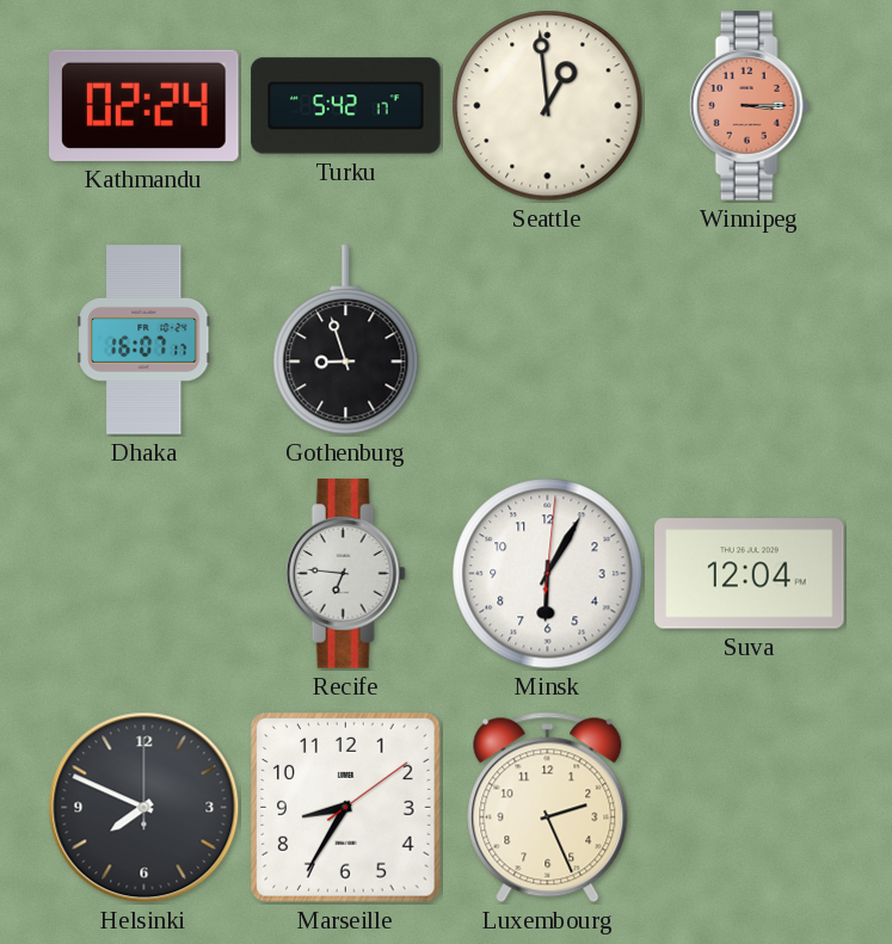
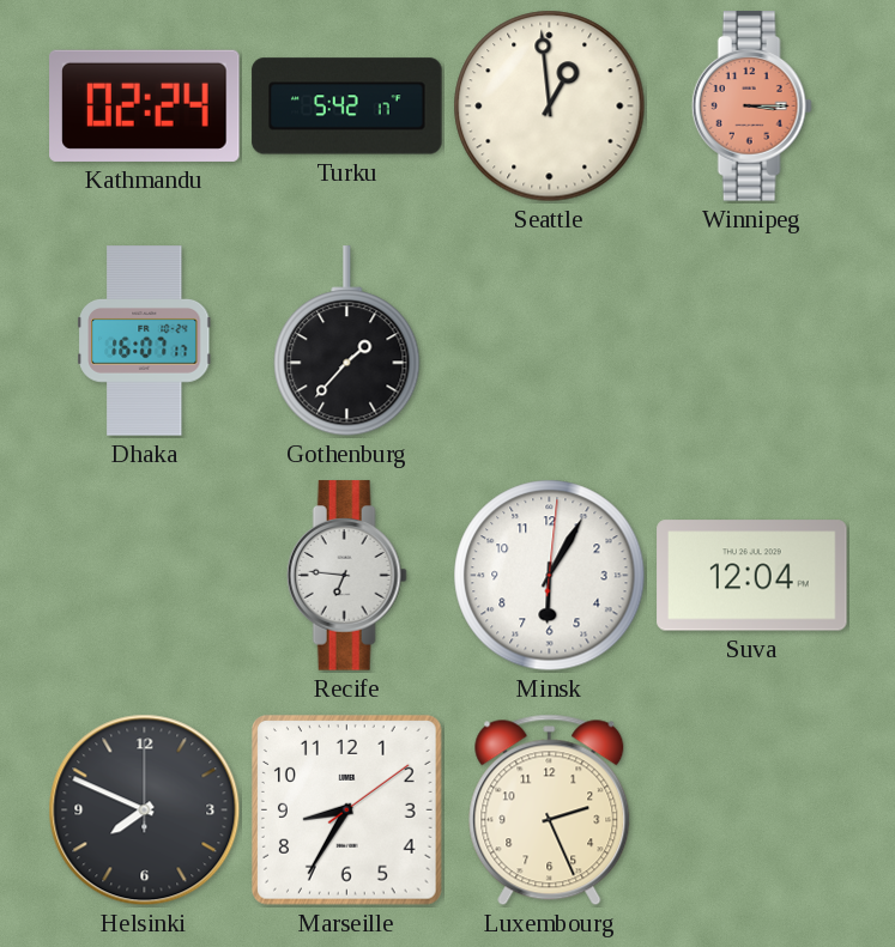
Gothenburg: 8:57 -> 1:37
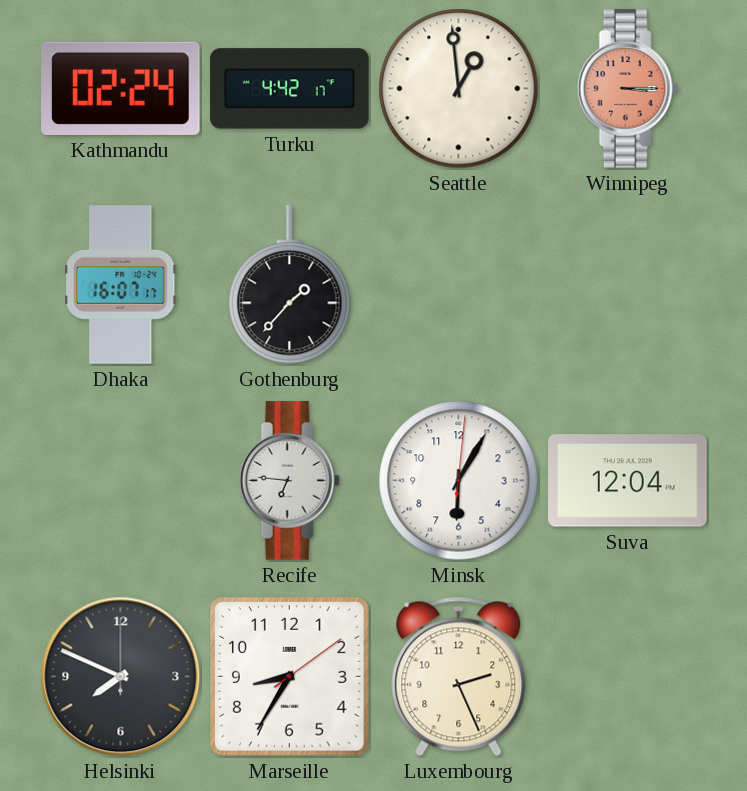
Turku: 5:42 -> 4:42
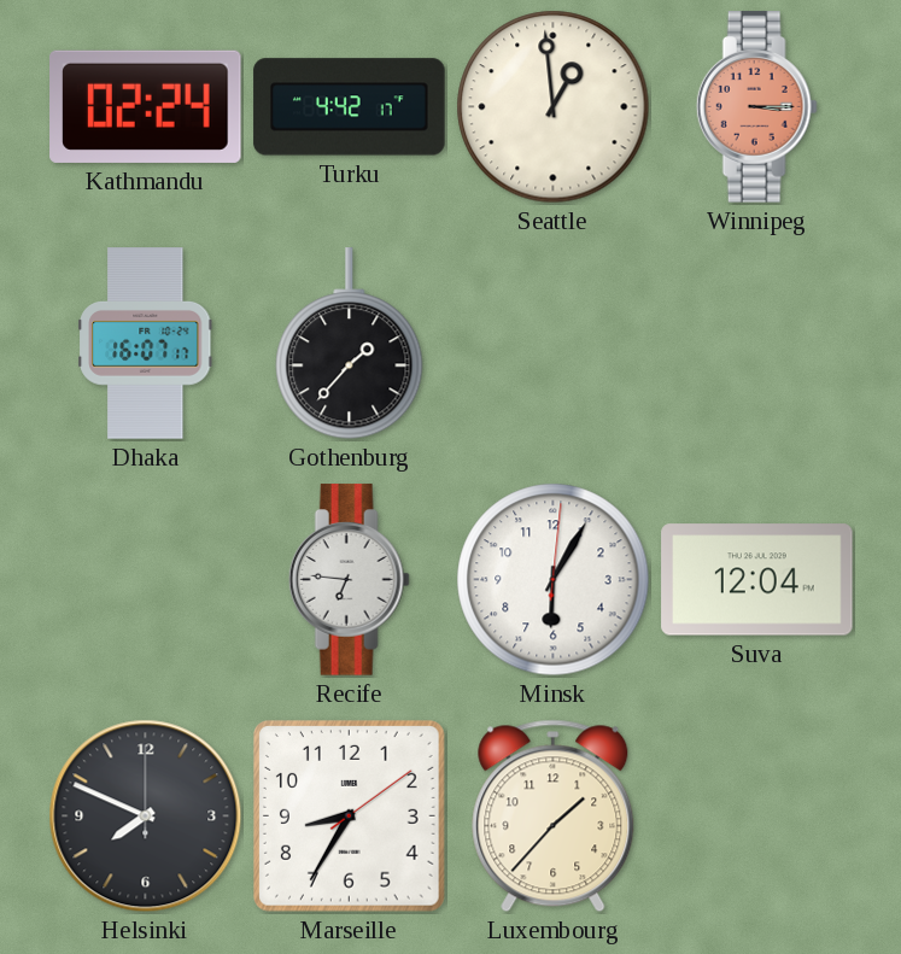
Luxembourg: 2:26 -> 1:37
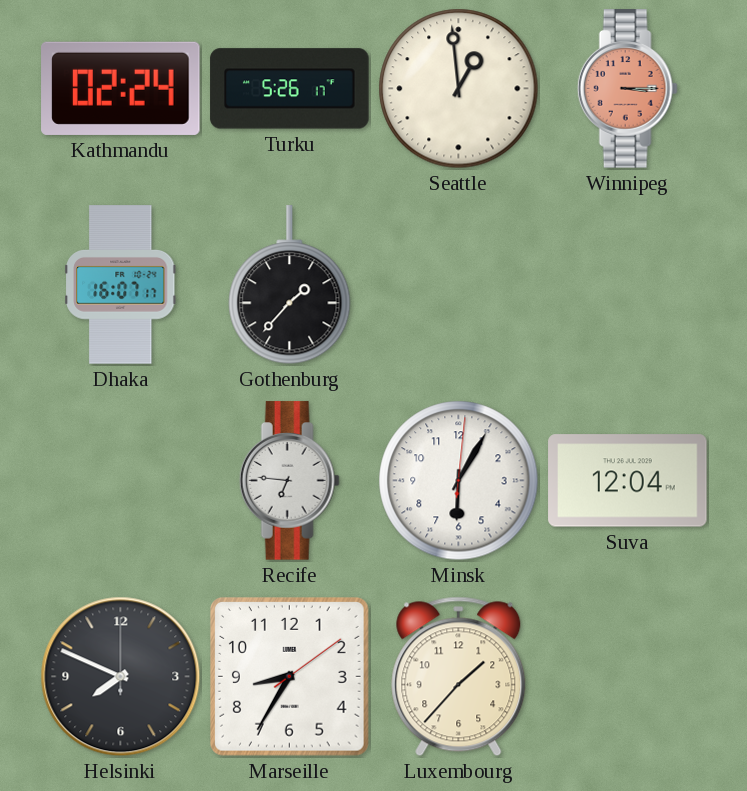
Turku: 4:42 -> 5:26
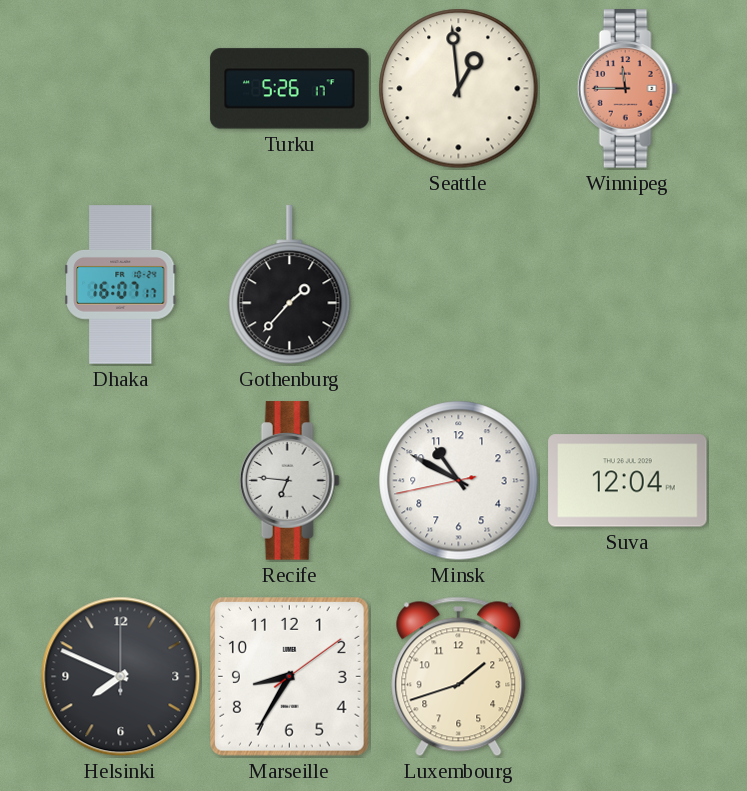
Kathmandu: 02:24 -> none
Winnipeg: 3:15 -> 11:45
Minsk: 6:05 -> 10:49
Luxembourg: 1:37 -> 1:42
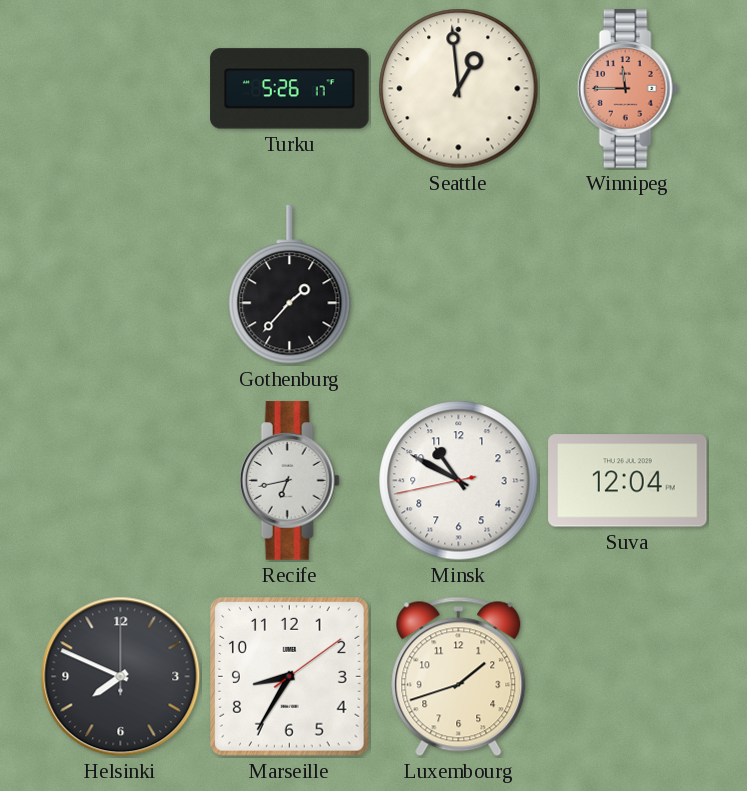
Dhaka: 16:07 -> none
Recife: 6:46 -> 6:43
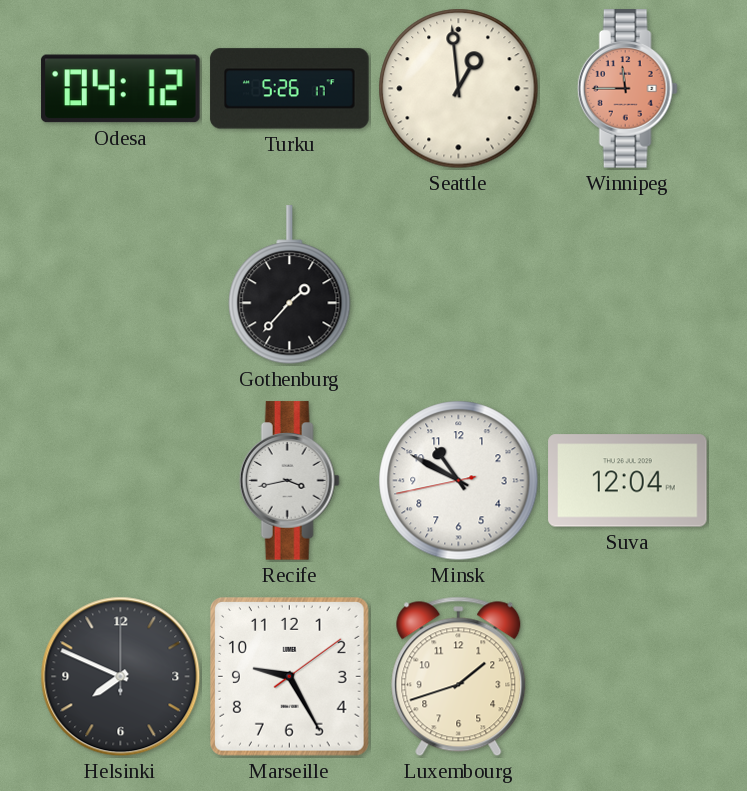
Odesa: none -> 04:12
Recife: 6:43 -> 3:43
Marseille: 8:35 -> 9:25
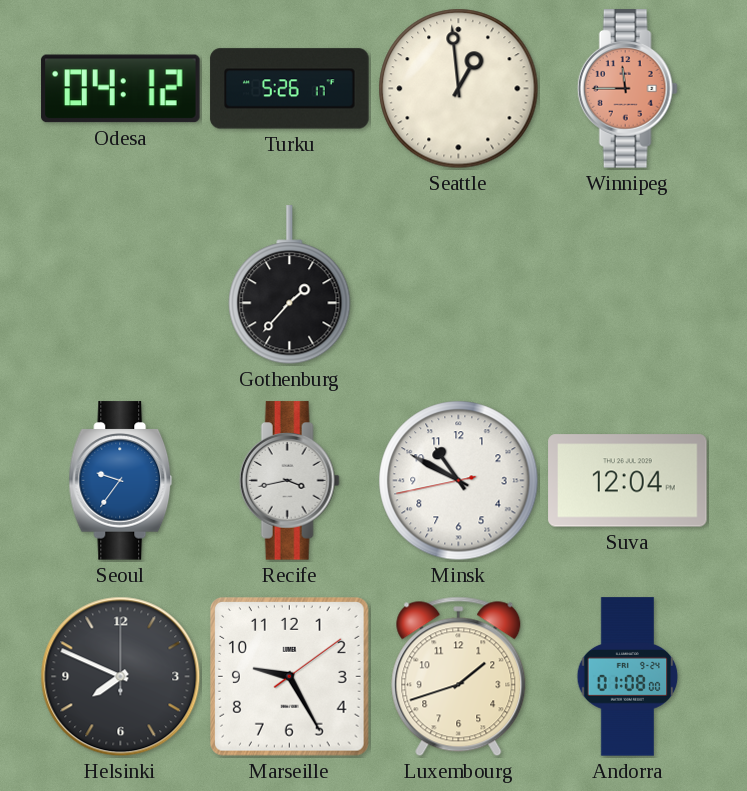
Seoul: none -> 9:36
Andorra: none -> 01:08
